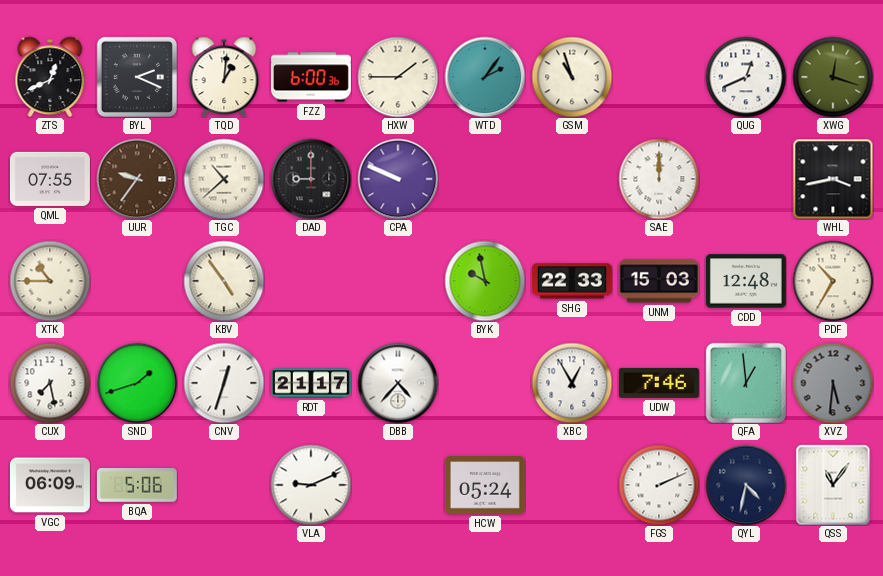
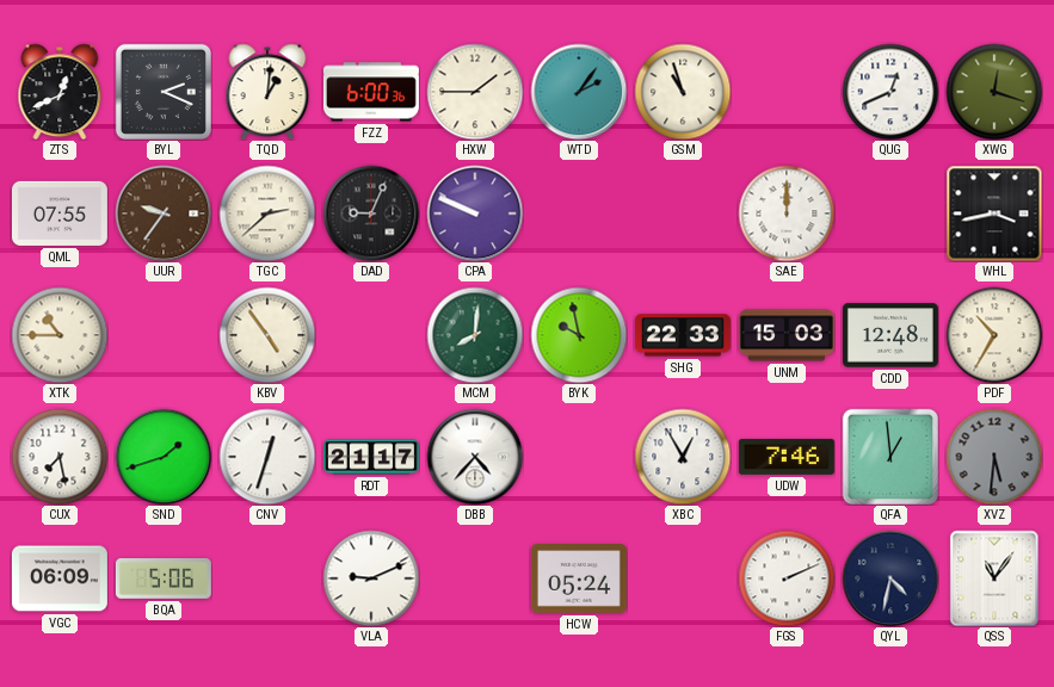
TGC: 10:38 -> 2:38
DAD: 9:00 -> 9:04
MCM: none -> 8:01
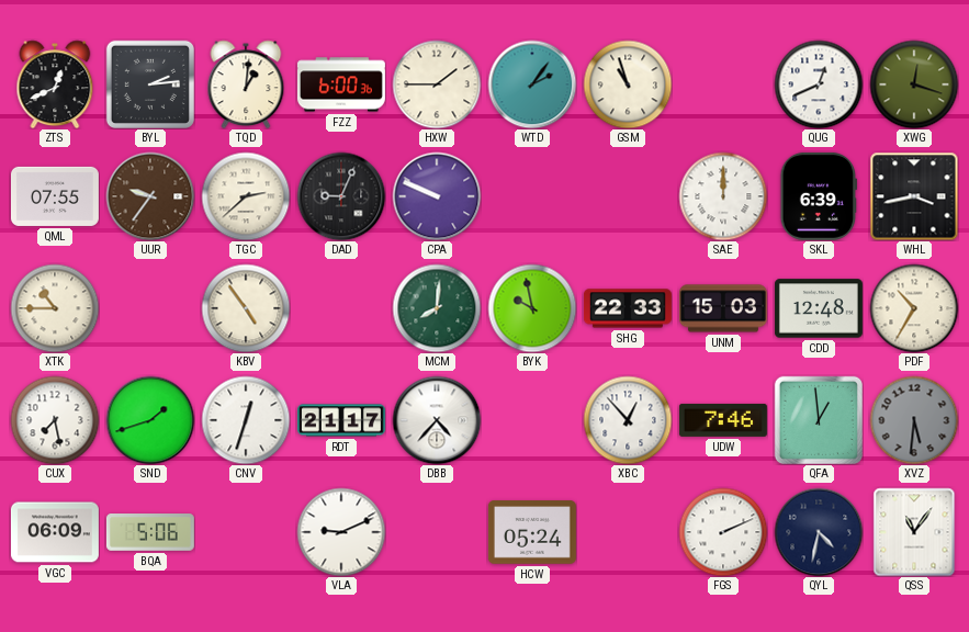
BYL: 2:19 -> 2:14
SKL: none -> 6:39
XBC: 12:55 -> 12:53
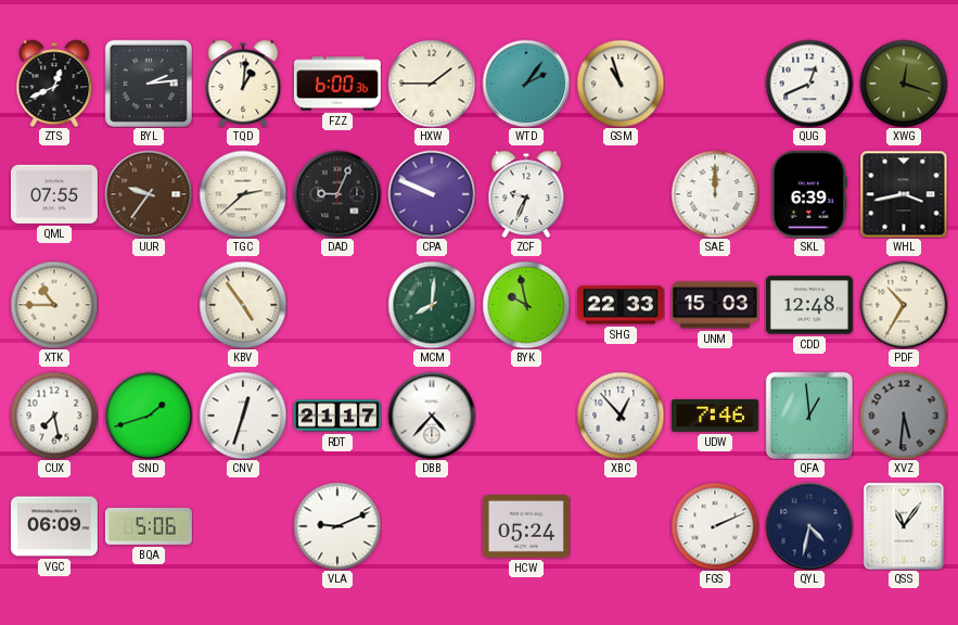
ZCF: none -> 9:34
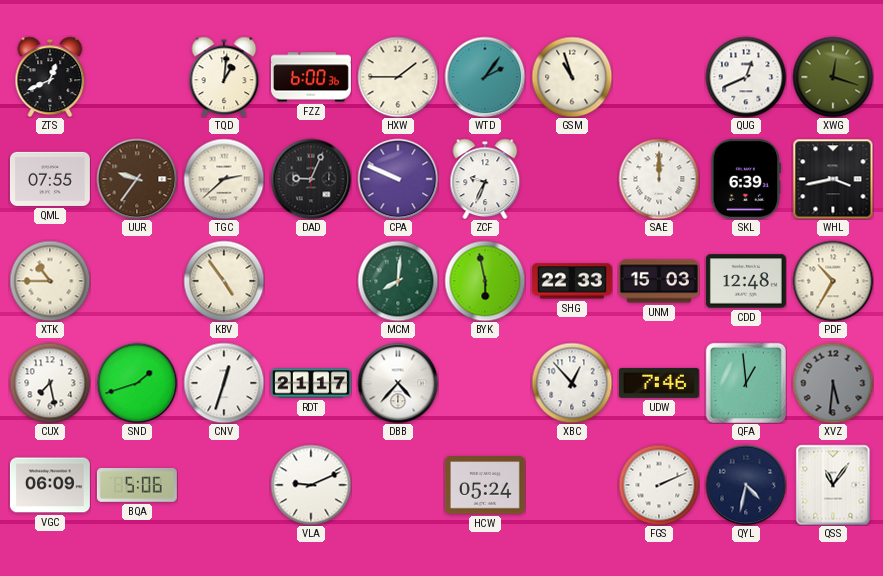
BYL: 2:14 -> none
BYK: 9:58 -> 5:58
